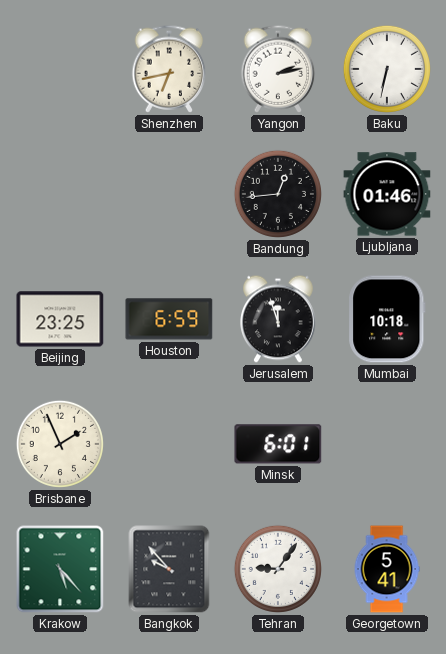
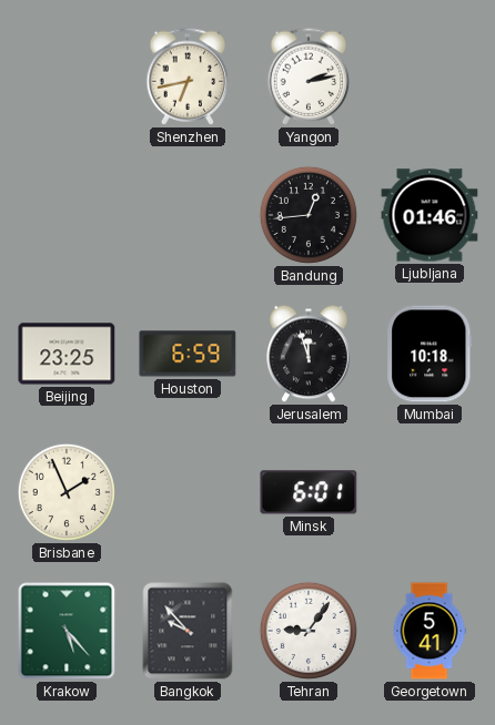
Baku: 6:32 -> none
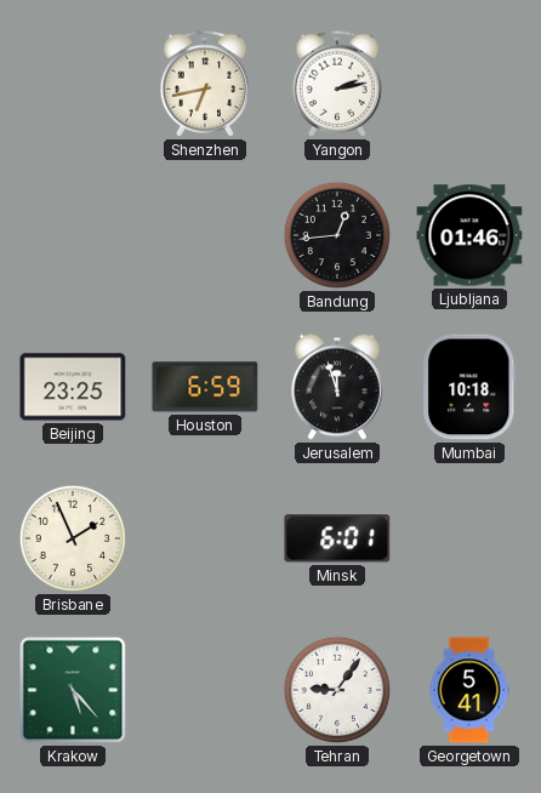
Bangkok: 9:53 -> none
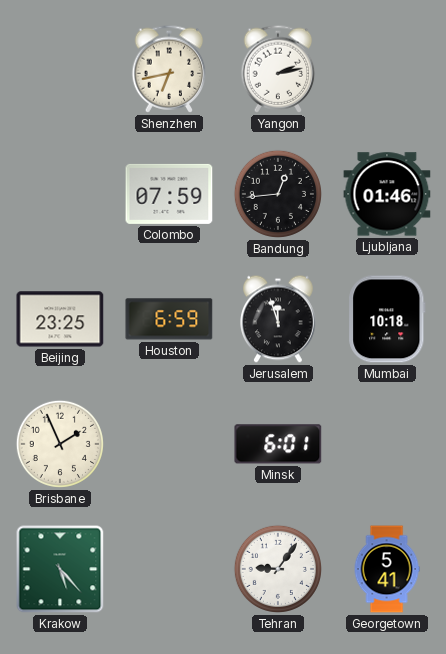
Colombo: none -> 07:59
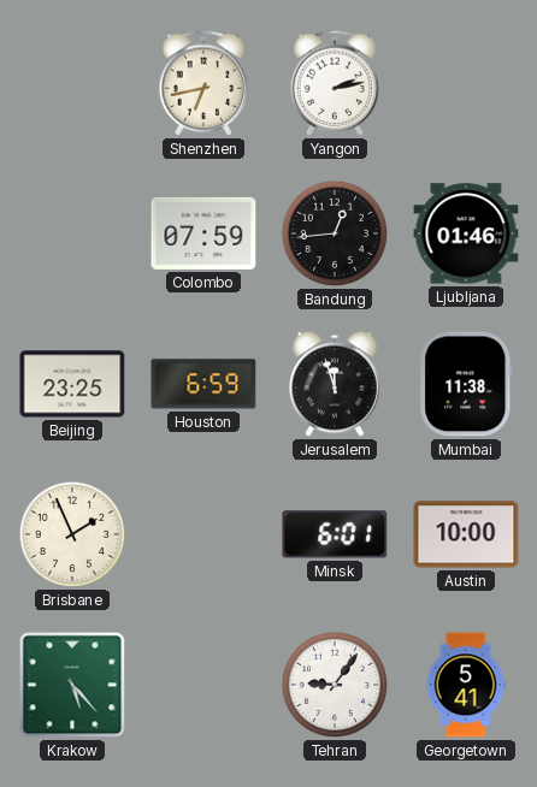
Mumbai: 10:18 -> 11:38
Austin: none -> 10:00
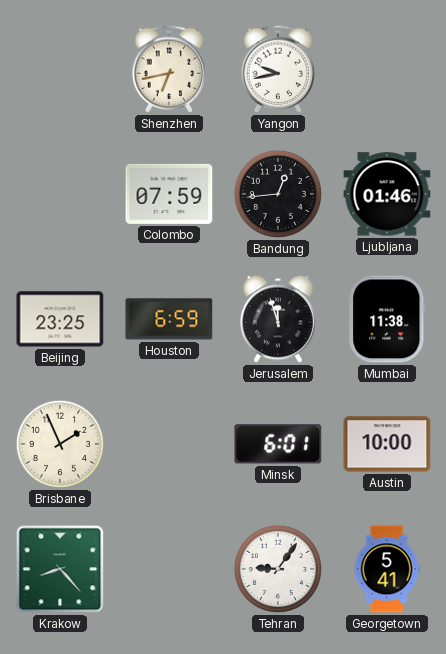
Yangon: 2:13 -> 9:43
Krakow: 5:23 -> 8:23
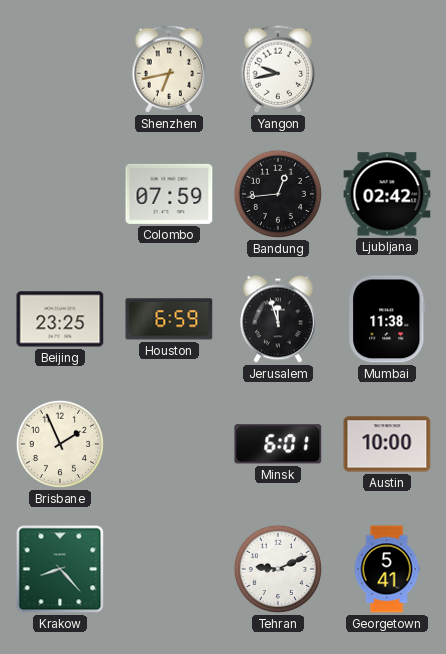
Ljubljana: 01:46 -> 02:42
Tehran: 9:06 -> 9:11
